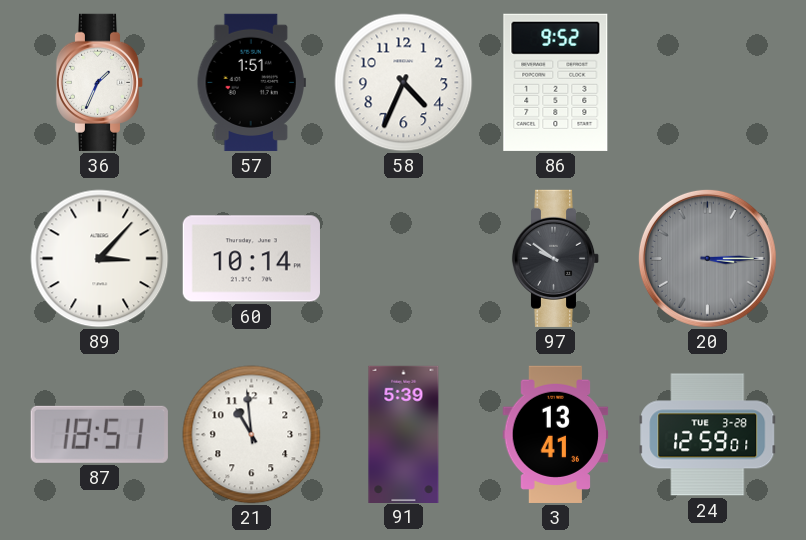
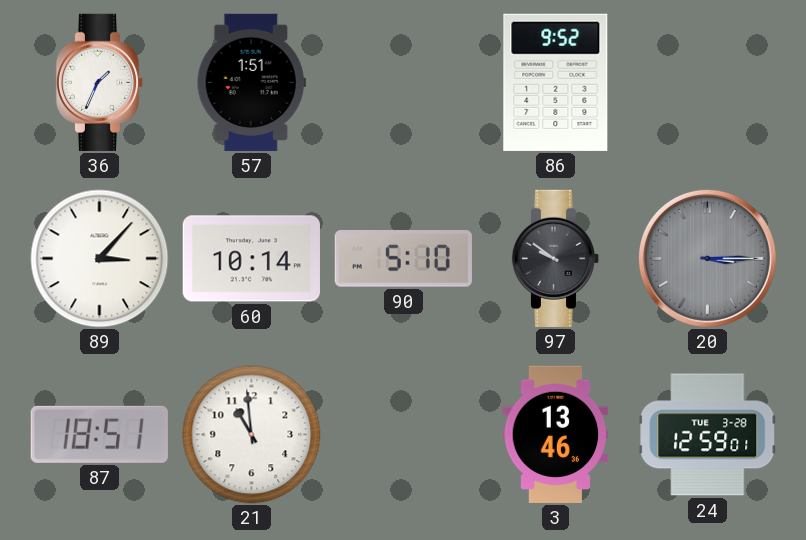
58: 4:34 -> none
90: none -> 5:10
91: 5:39 -> none
3: 13:41 -> 13:46
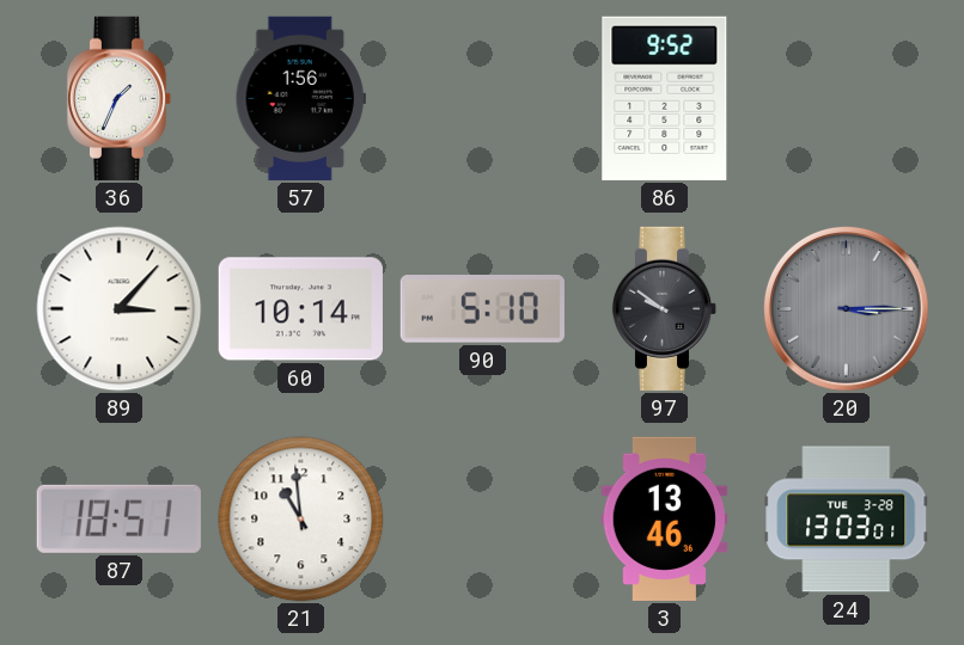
57: 1:51 -> 1:56
24: 12:59 -> 13:03
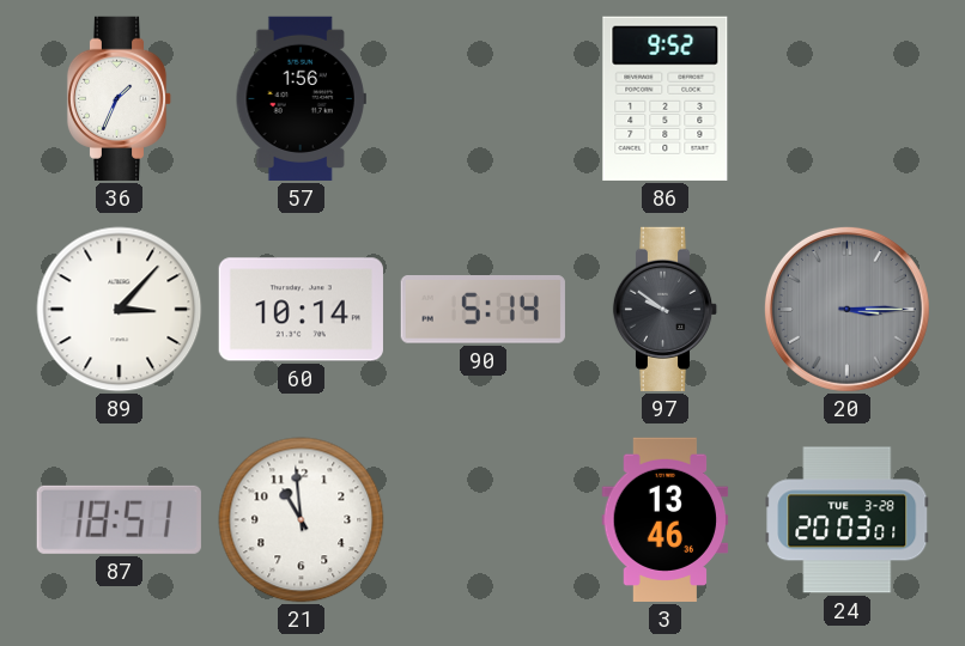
90: 5:10 -> 5:14
24: 13:03 -> 20:03
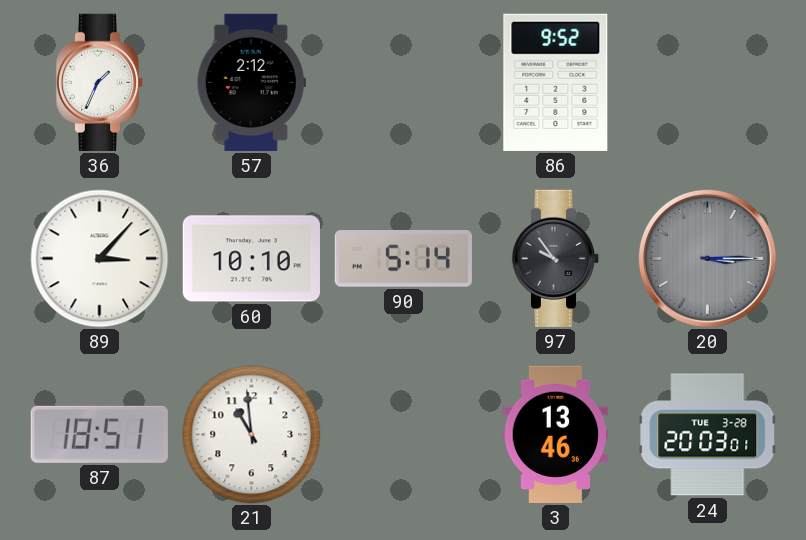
57: 1:56 -> 2:12
60: 10:14 -> 10:10
97: 9:51 -> 9:54
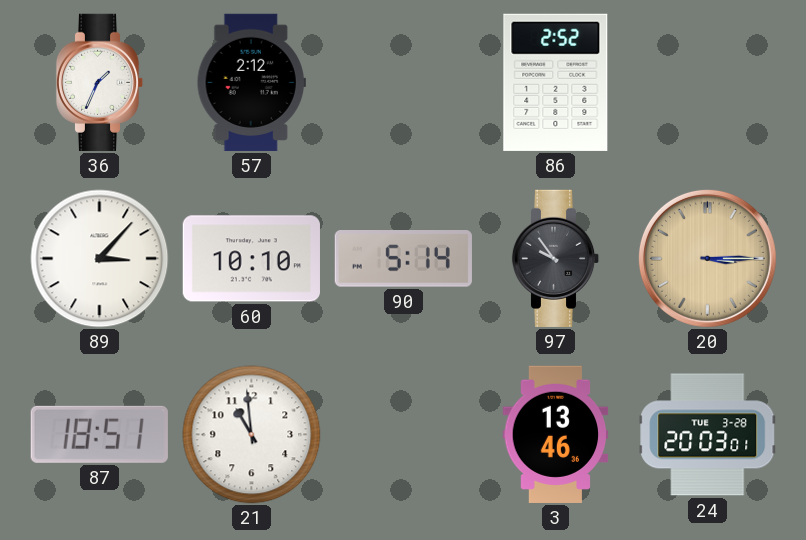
86: 9:52 -> 2:52
20 dial: grey -> champagne
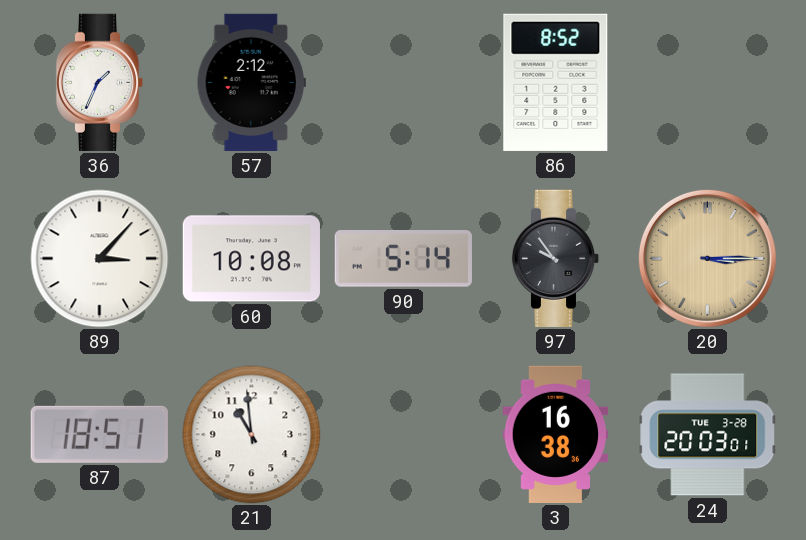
86: 2:52 -> 8:52
60: 10:10 -> 10:08
3: 13:46 -> 16:38
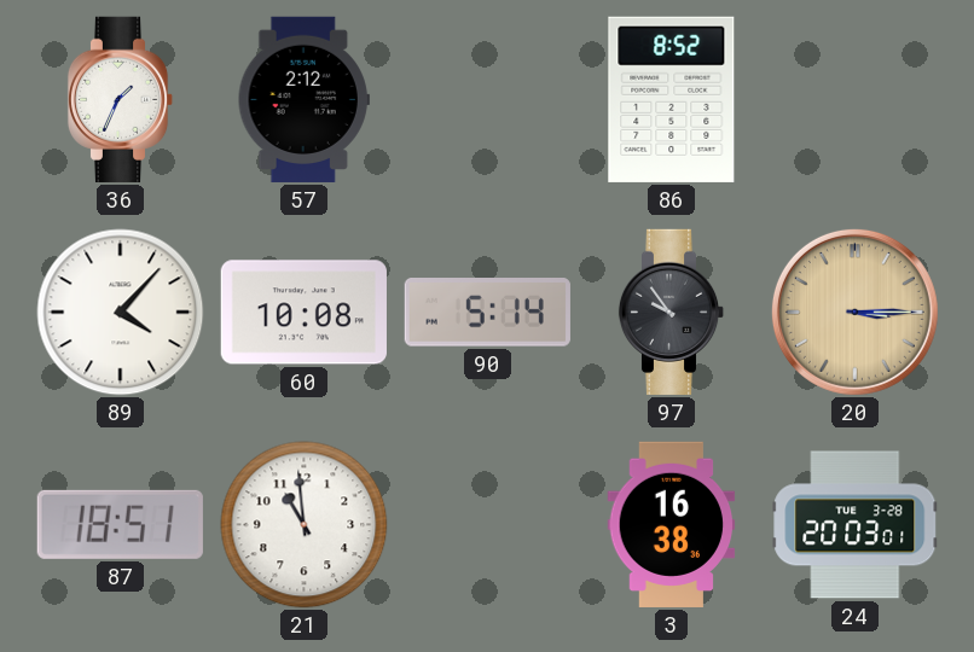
89: 3:07 -> 4:07
